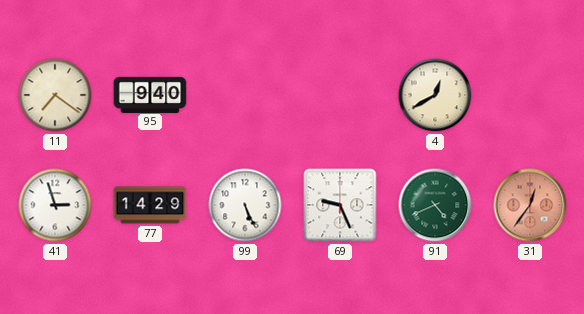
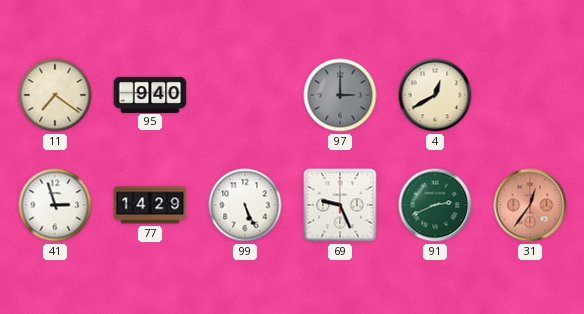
97: none -> 3:00
91: 4:41 -> 2:41
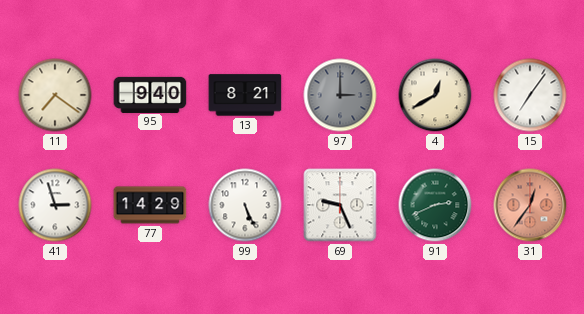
13: none -> 8:21
15: none -> 7:06
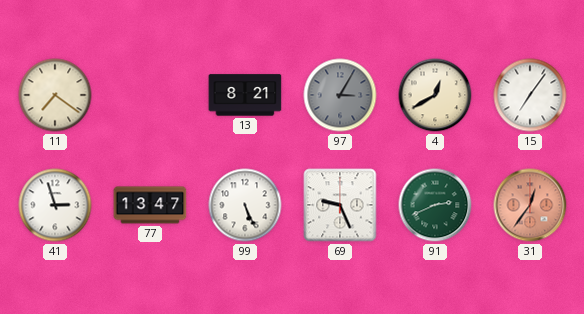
95: 9:40 -> none
97: 3:00 -> 3:05
77: 14:29 -> 13:47
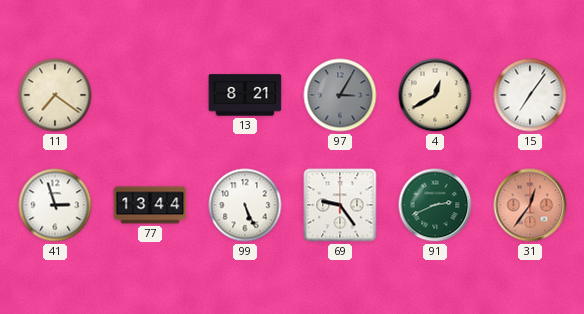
77: 13:47 -> 13:44
69: 9:26 -> 9:24
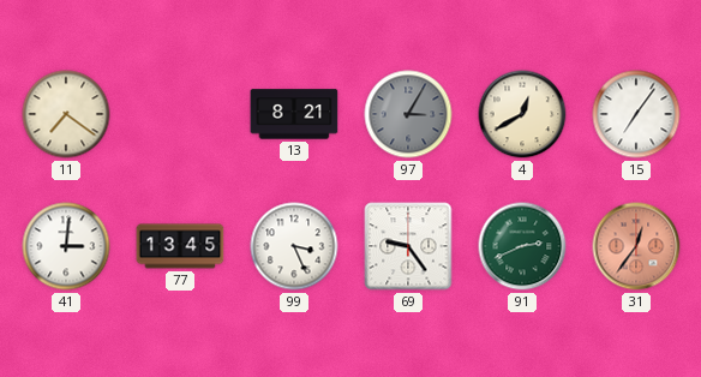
41: 2:57 -> 3:01
77: 13:44 -> 13:45
99: 5:26 -> 3:26
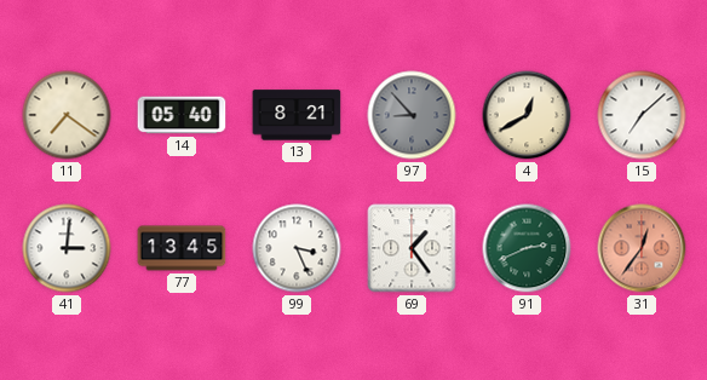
14: none -> 05:40
97: 3:05 -> 8:53
15: 7:06 -> 7:08
69: 9:24 -> 1:24
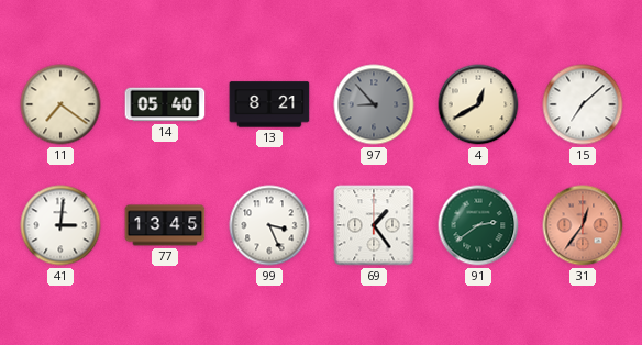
91: 2:41 -> 2:39
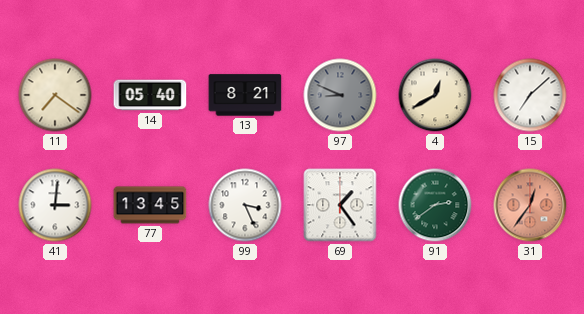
97: 8:53 -> 8:49
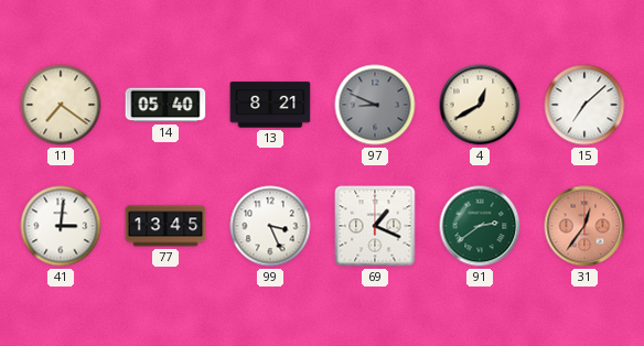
69: 1:24 -> 1:19
